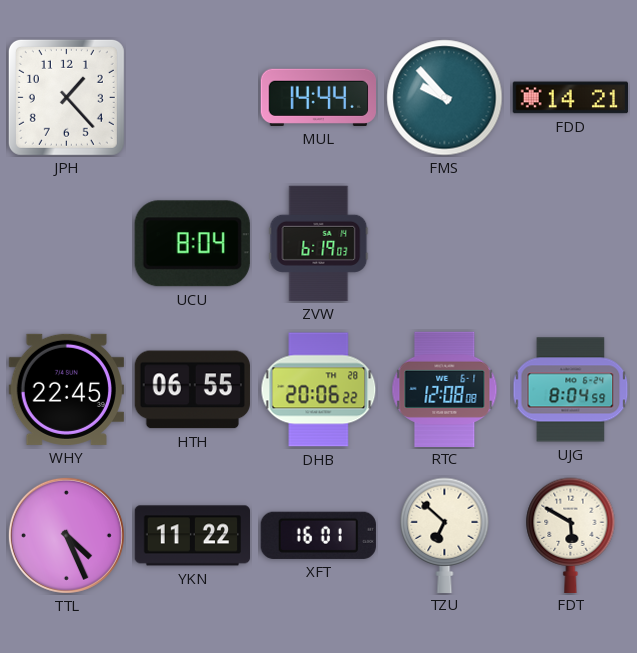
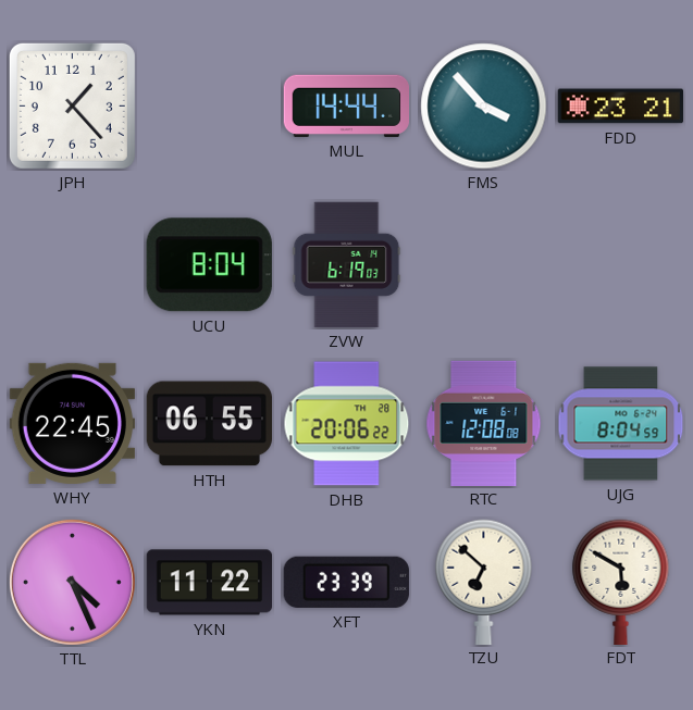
FMS: 9:53 -> 3:53
FDD: 14:21 -> 23:21
XFT: 16:01 -> 23:39
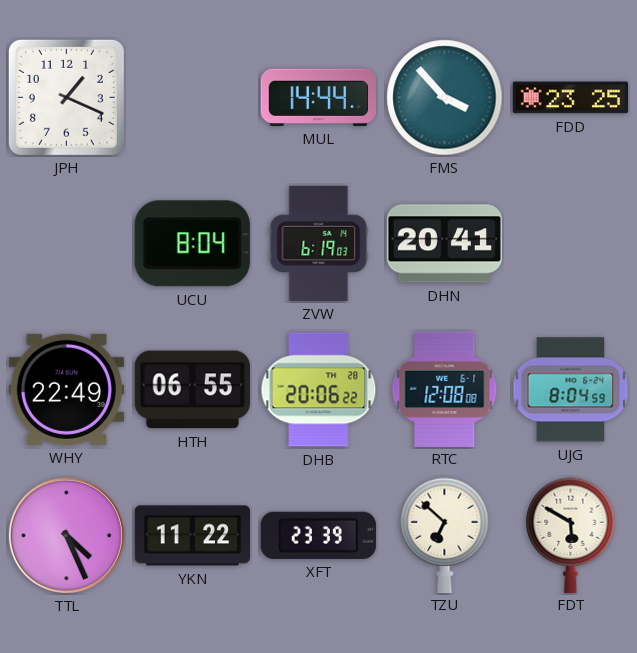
JPH: 1:23 -> 1:19
FDD: 23:21 -> 23:25
DHN: none -> 20:41
WHY: 22:45 -> 22:49
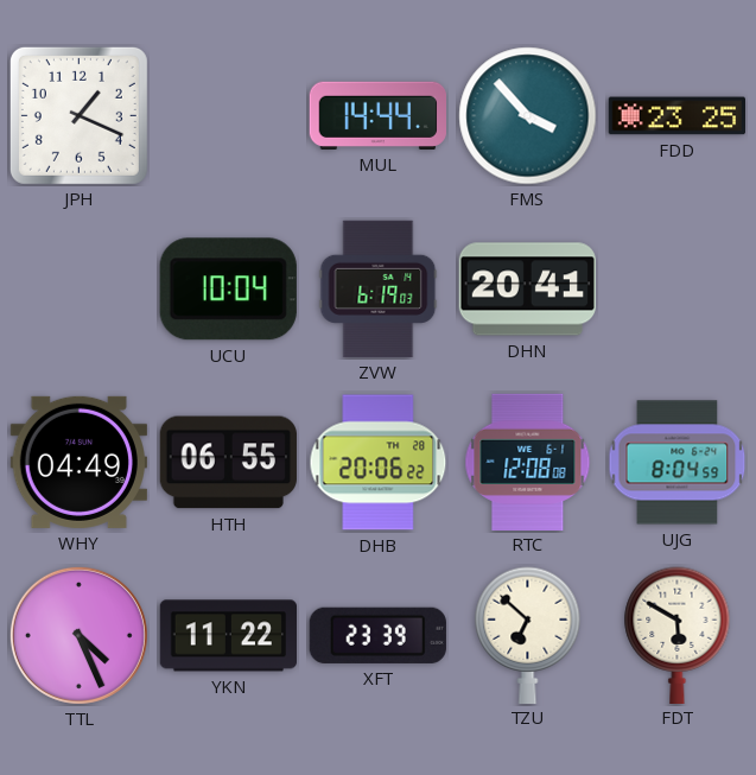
UCU: 8:04 -> 10:04
WHY: 22:49 -> 04:49
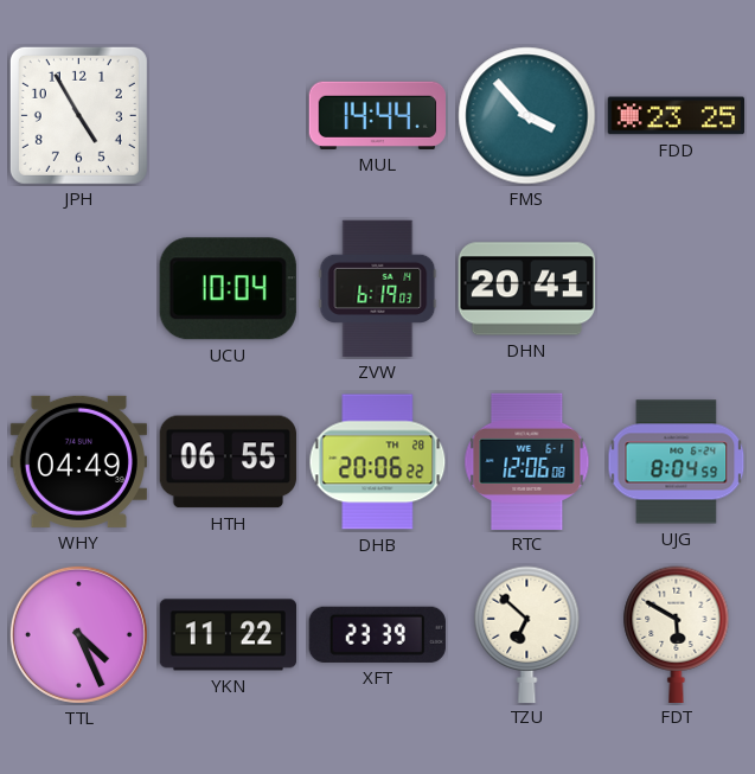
JPH: 1:19 -> 4:55
RTC: 12:08 -> 12:06
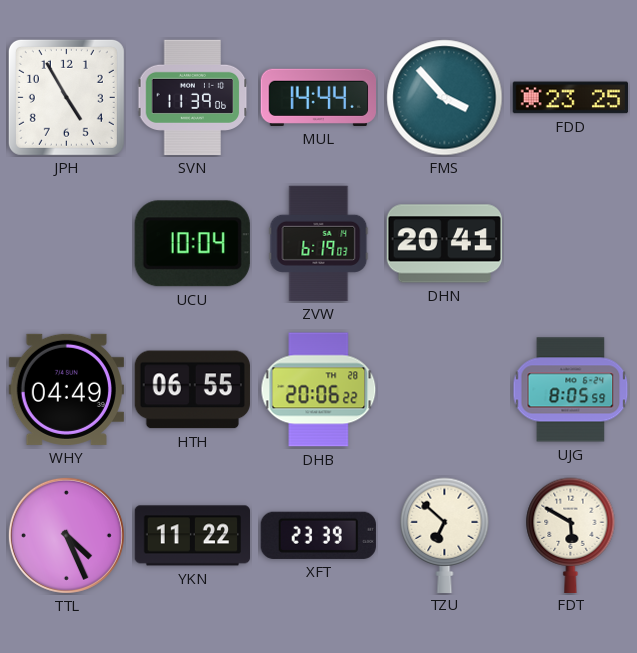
SVN: none -> 11:39
RTC: 12:06 -> none
UJG: 8:04 -> 8:05
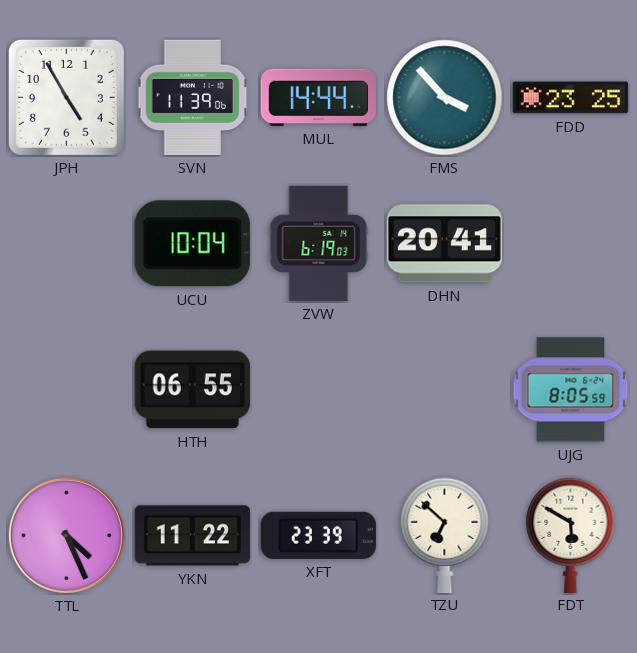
WHY: 04:49 -> none
DHB: 20:06 -> none
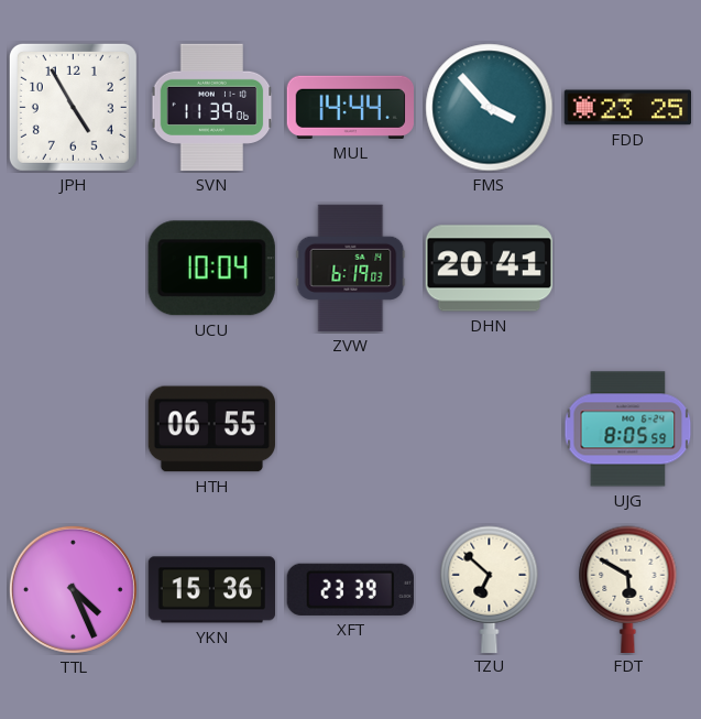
YKN: 11:22 -> 15:36
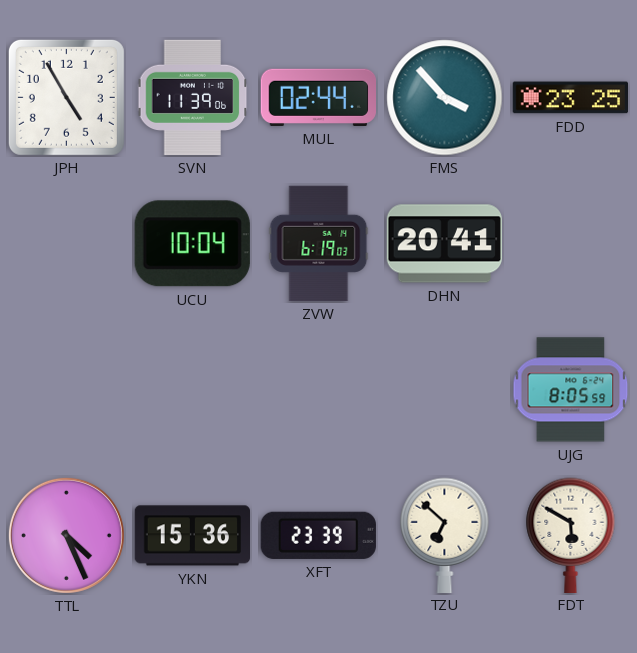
MUL: 14:44 -> 02:44
HTH: 06:55 -> none
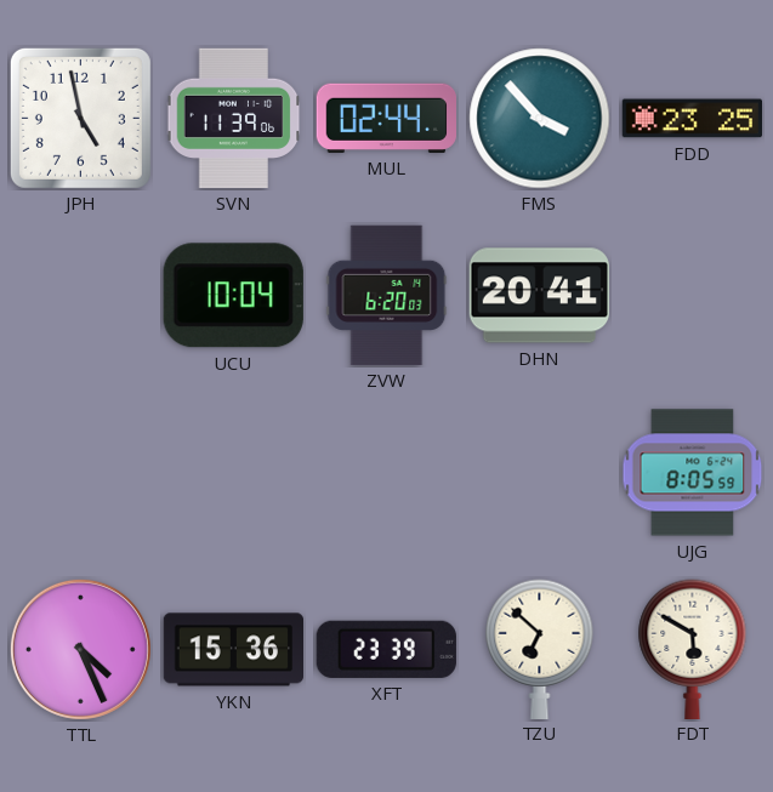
JPH: 4:55 -> 4:58
ZVW: 6:19 -> 6:20
